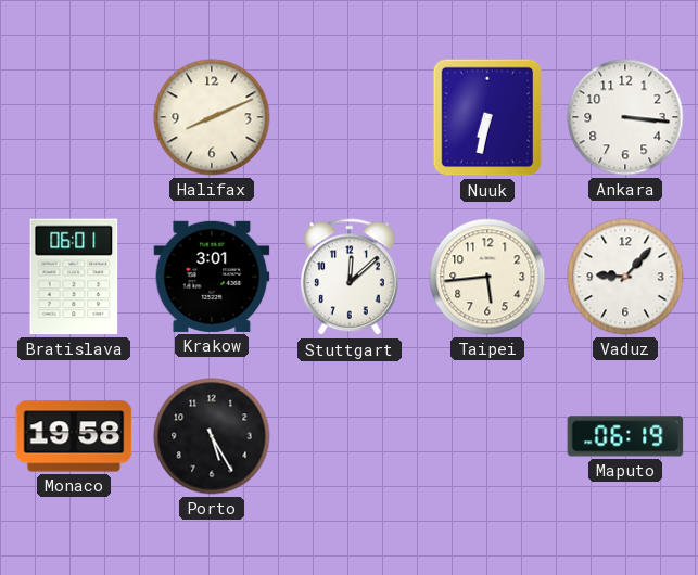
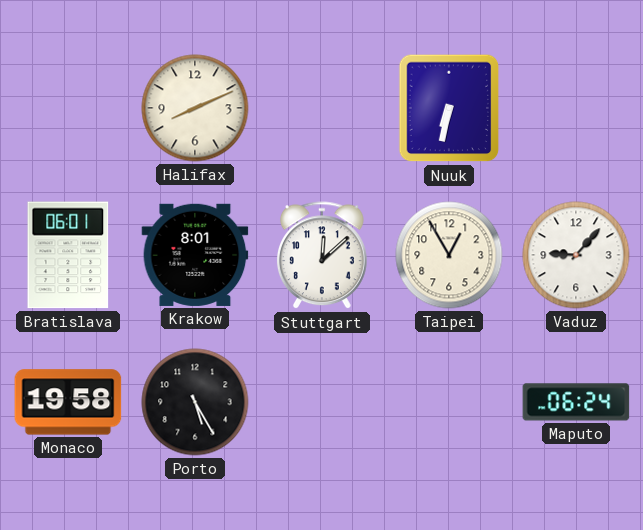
Ankara: 3:16 -> none
Krakow: 3:01 -> 8:01
Taipei: 5:44 -> 12:55
Maputo: 06:19 -> 06:24
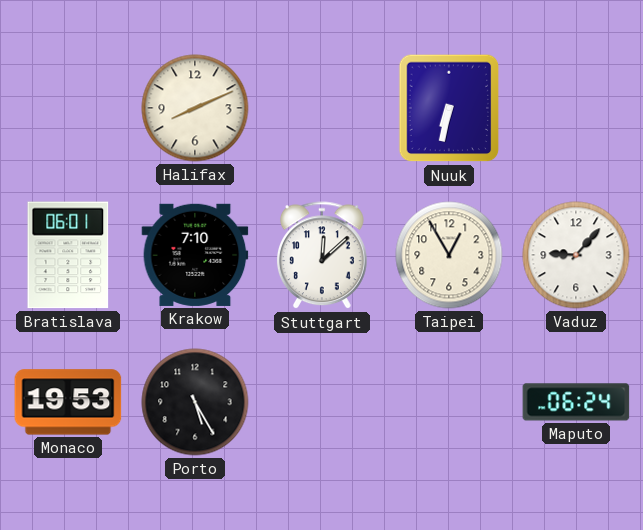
Krakow: 8:01 -> 7:10
Monaco: 19:58 -> 19:53
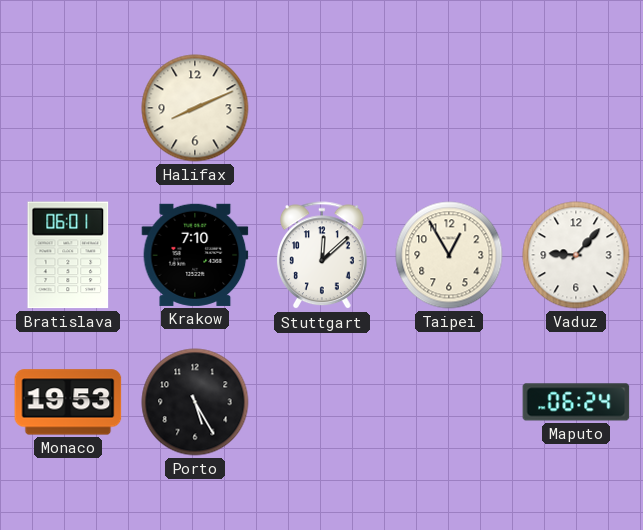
Nuuk: 6:32 -> none
